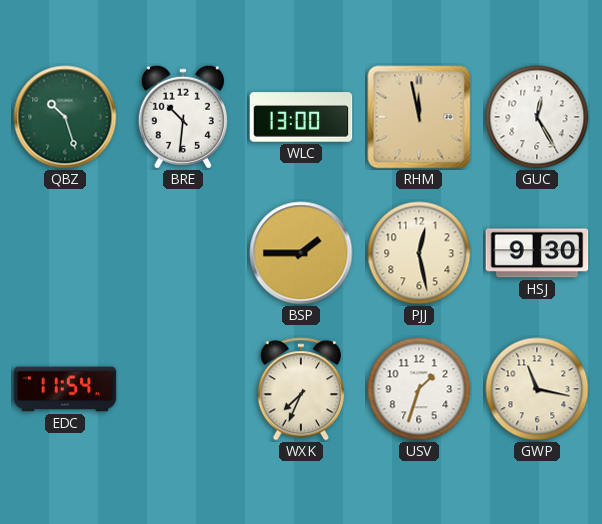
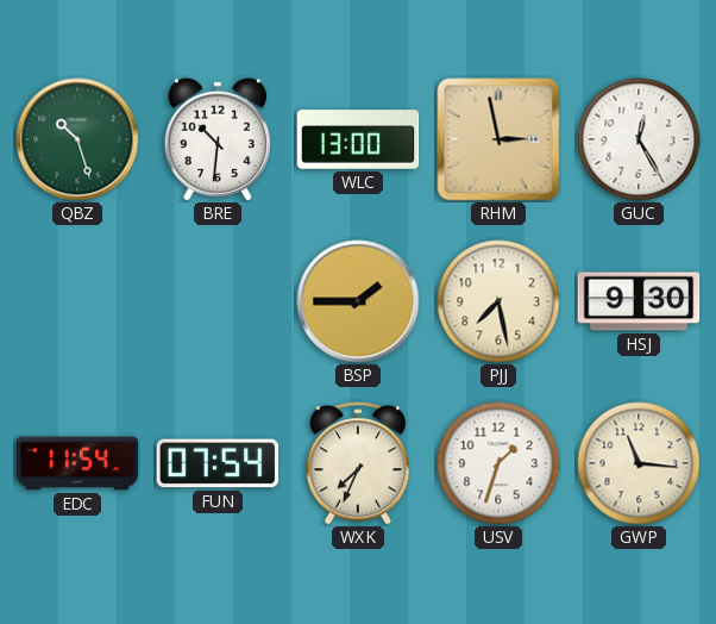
RHM: 11:58 -> 2:58
PJJ: 12:28 -> 7:28
FUN: none -> 07:54
GWP: 11:17 -> 11:16
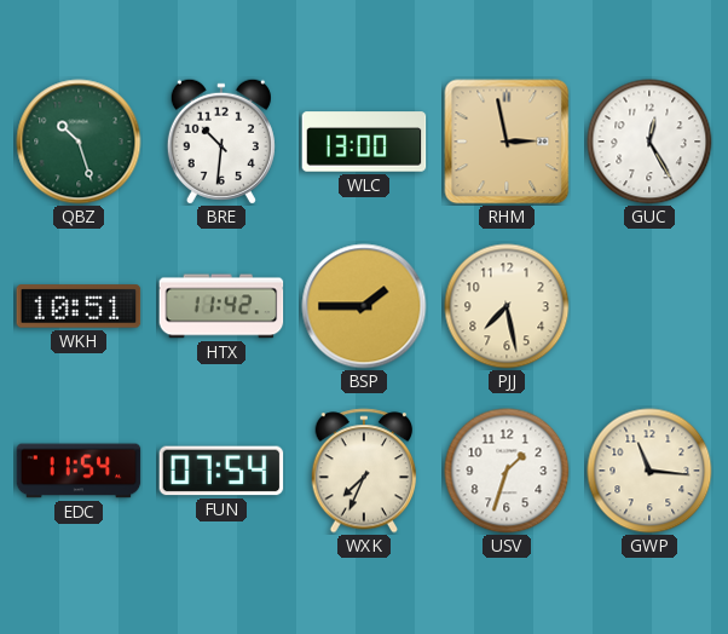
WKH: none -> 10:51
HTX: none -> 11:42
HSJ: 9:30 -> none
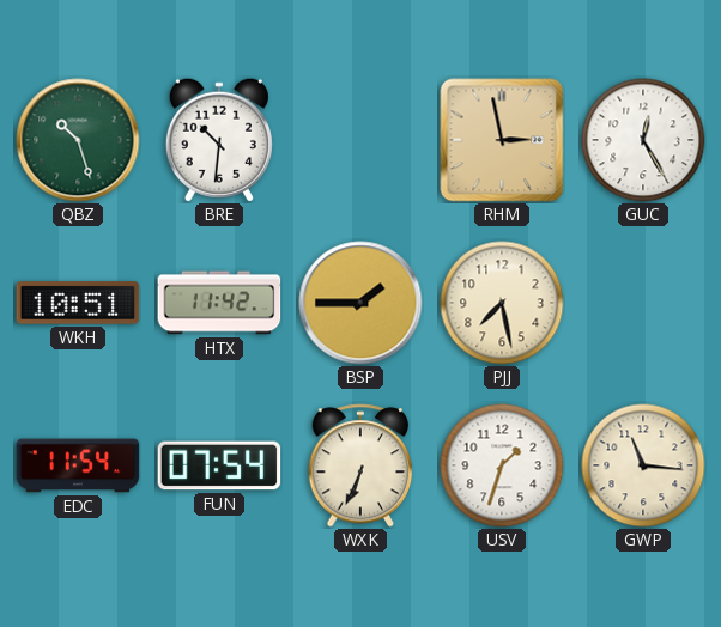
WLC: 13:00 -> none
WXK: 7:34 -> 6:34
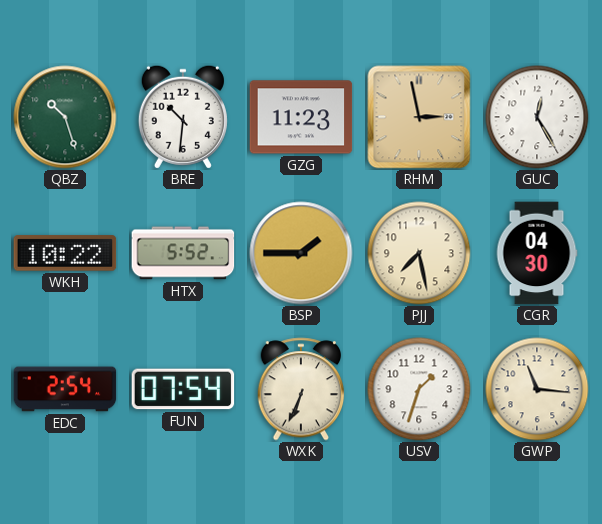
GZG: none -> 11:23
WKH: 10:51 -> 10:22
HTX: 11:42 -> 5:52
CGR: none -> 04:30
EDC: 11:54 -> 2:54
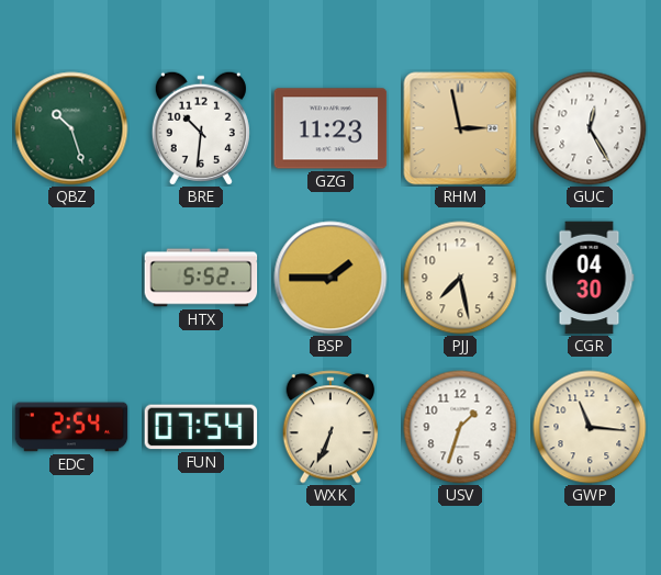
WKH: 10:22 -> none
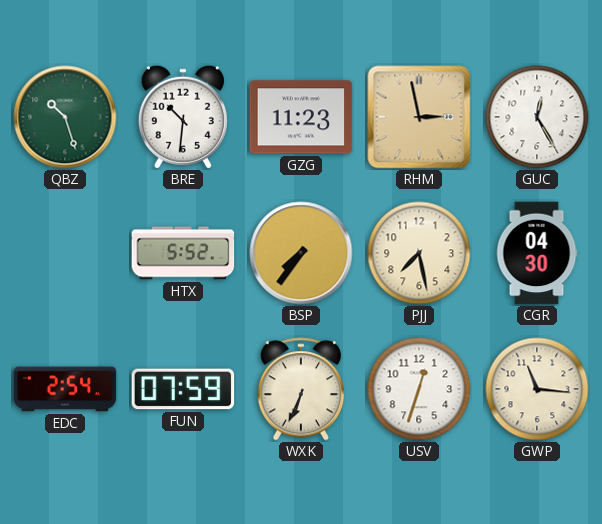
BSP: 1:45 -> 7:36
FUN: 07:54 -> 07:59
USV: 1:33 -> 12:33
